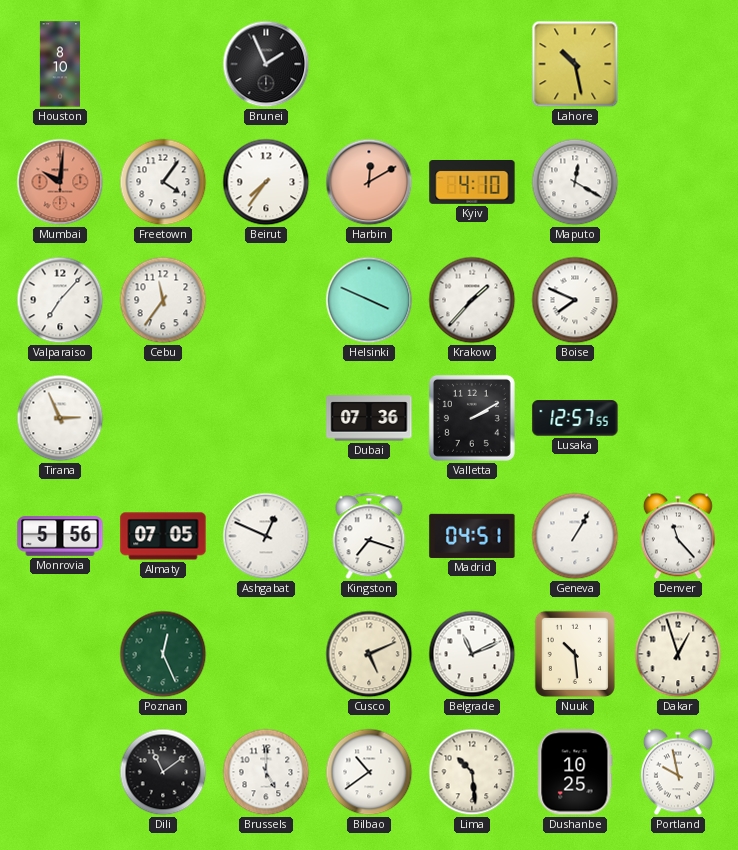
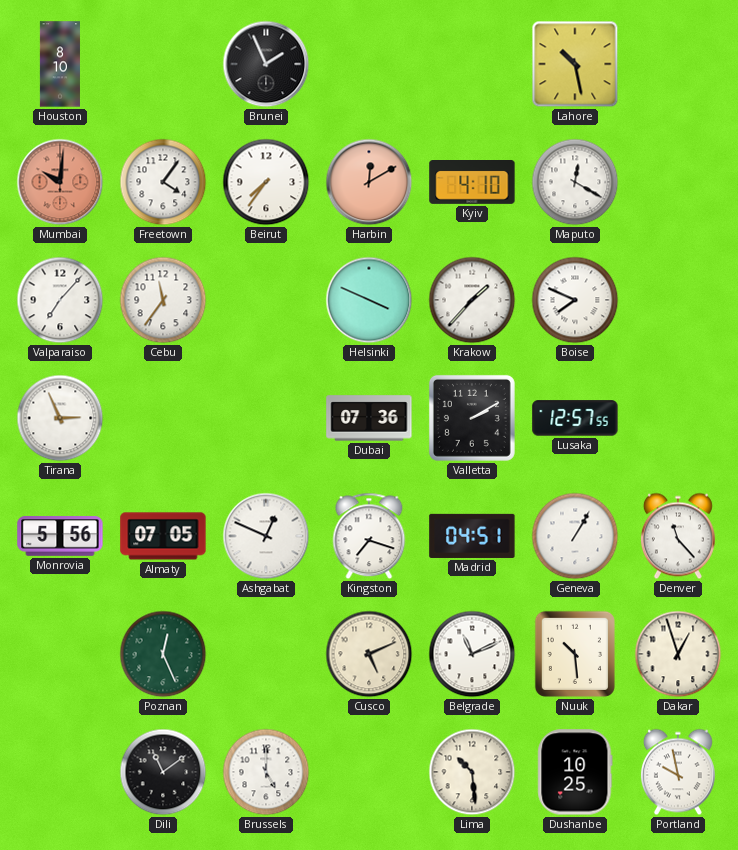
Bilbao: 10:39 -> none
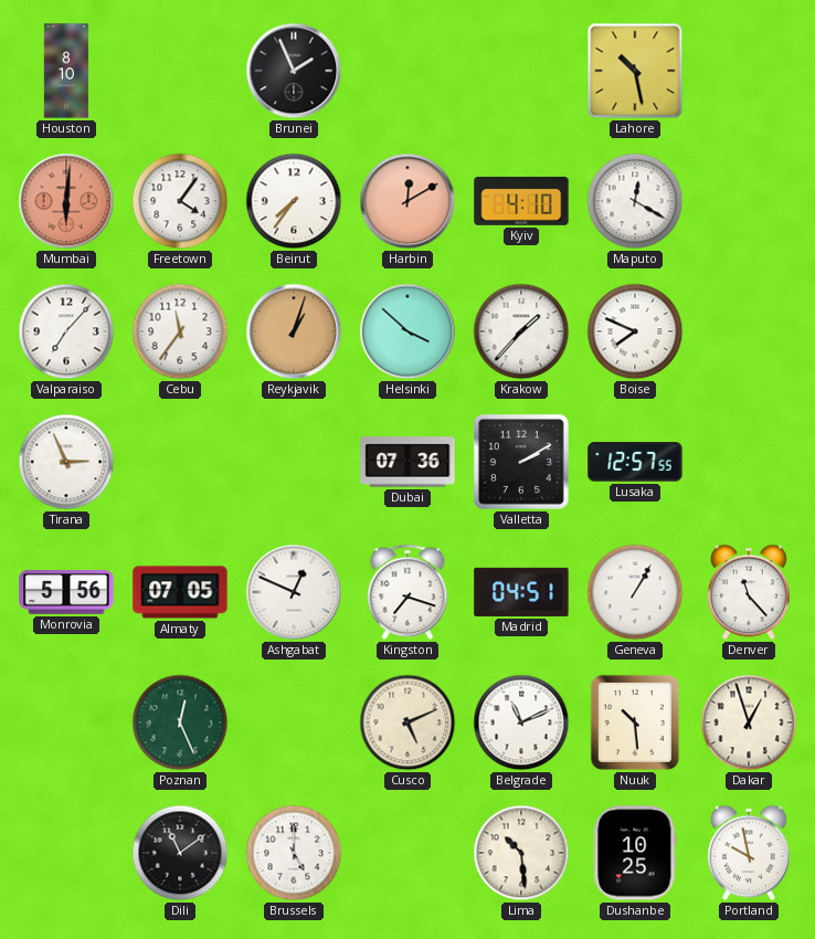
Mumbai: 10:01 -> 6:01
Reykjavik: none -> 1:03
Helsinki: 3:49 -> 3:52
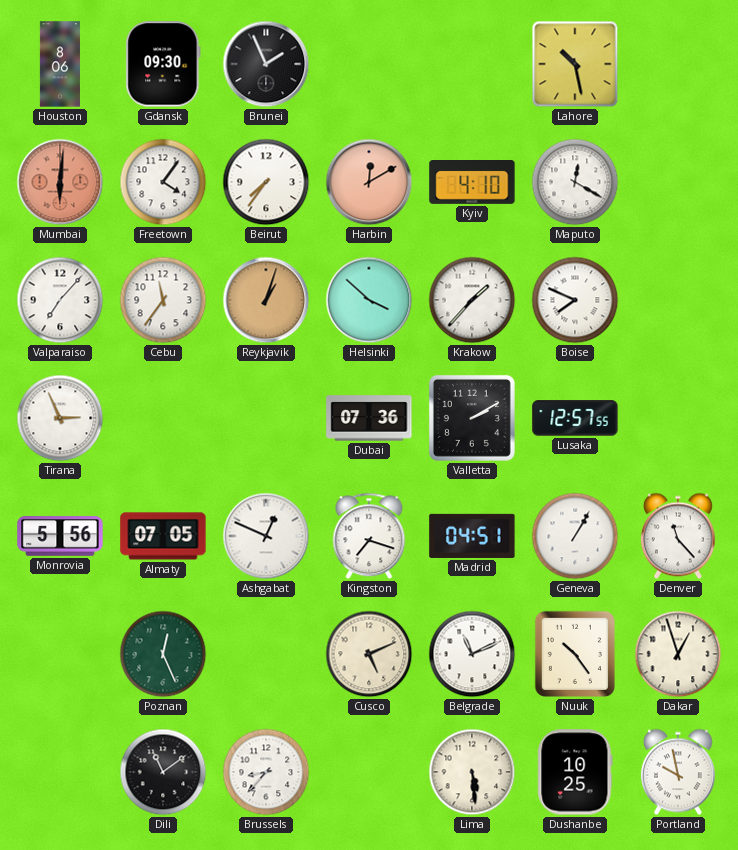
Houston: 8:10 -> 8:06
Gdansk: none -> 09:30
Nuuk: 10:29 -> 10:24
Brussels: 5:00 -> 8:37
Lima: 10:29 -> 5:29
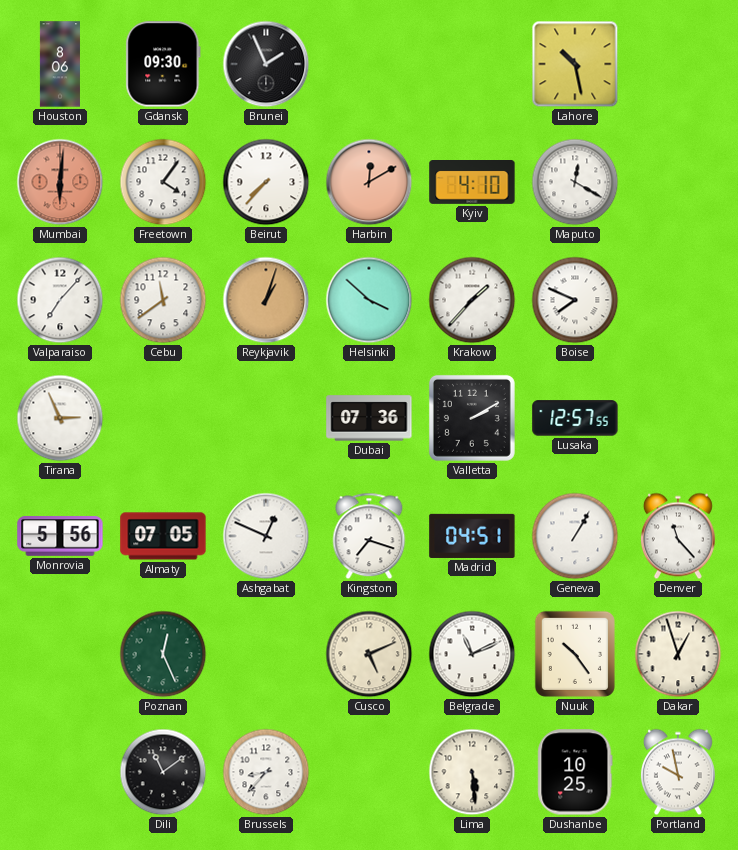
Beirut: 7:36 -> 7:37
Cebu: 11:36 -> 11:39
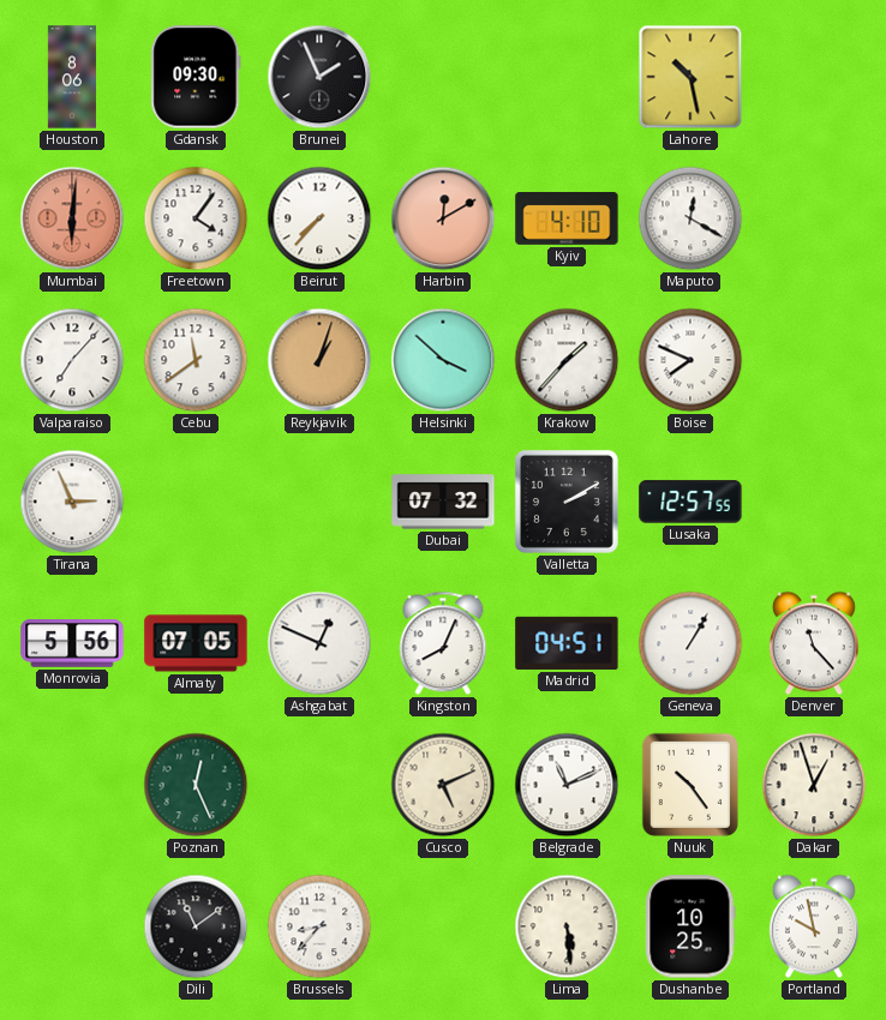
Dubai: 07:36 -> 07:32
Kingston: 7:18 -> 8:04
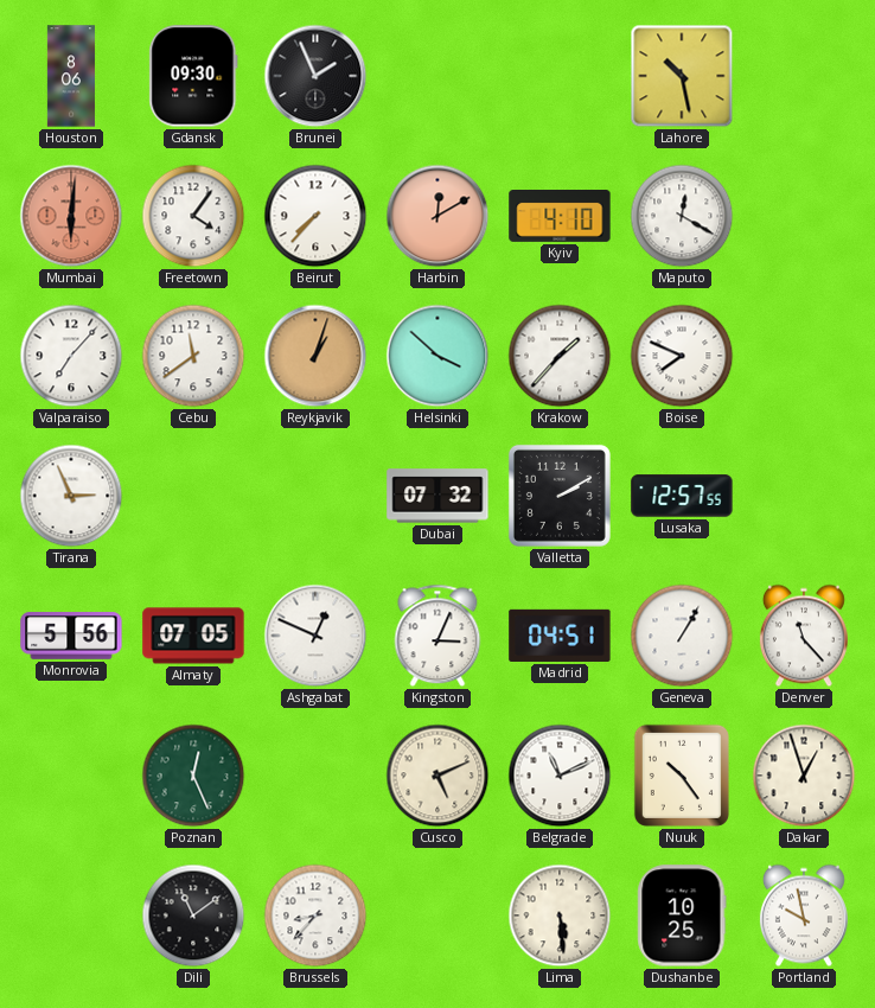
Kingston: 8:04 -> 3:04
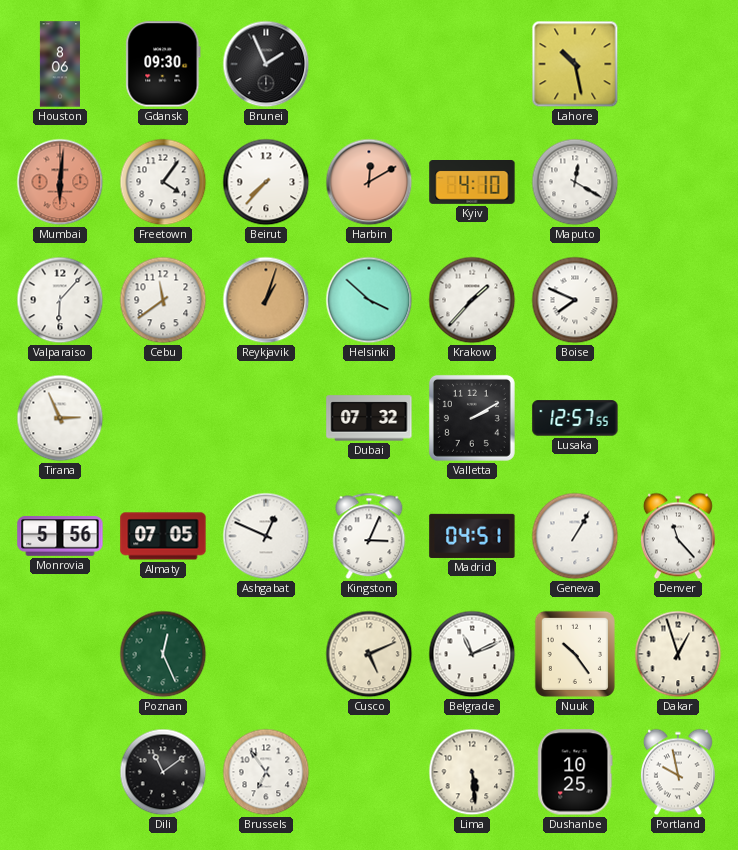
Valparaiso: 7:07 -> 6:07
Brussels: 8:37 -> 6:54
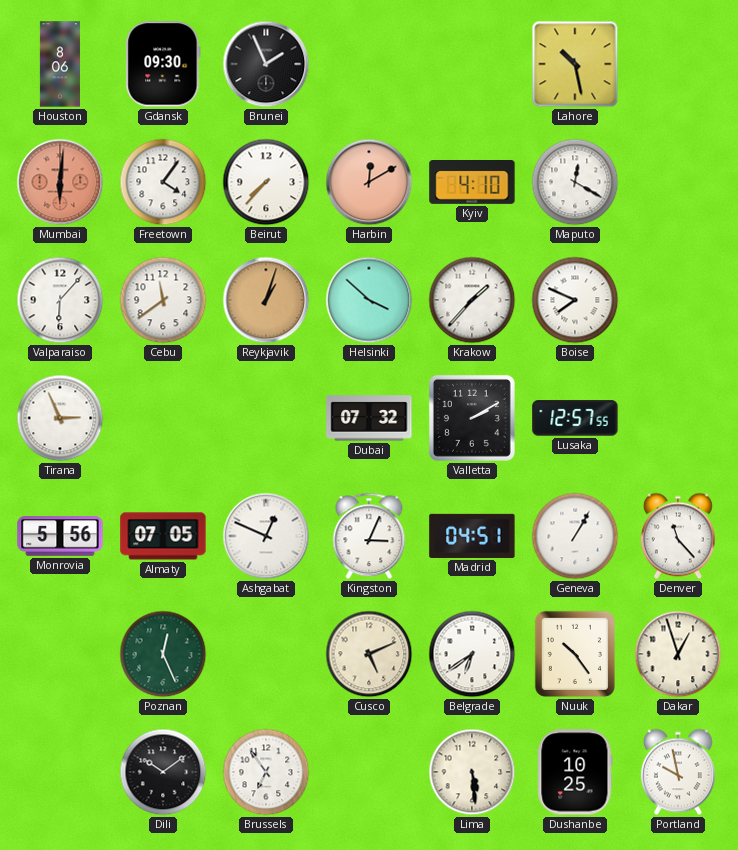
Belgrade: 11:11 -> 6:39
Dili: 11:09 -> 10:09
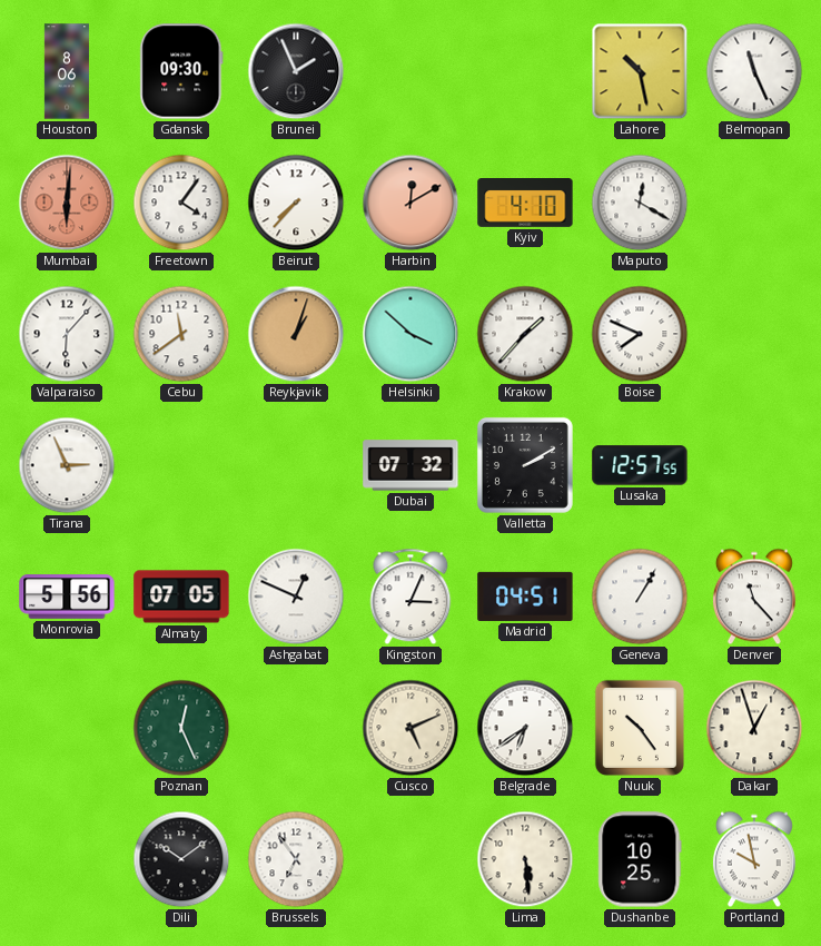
Belmopan: none -> 11:26
